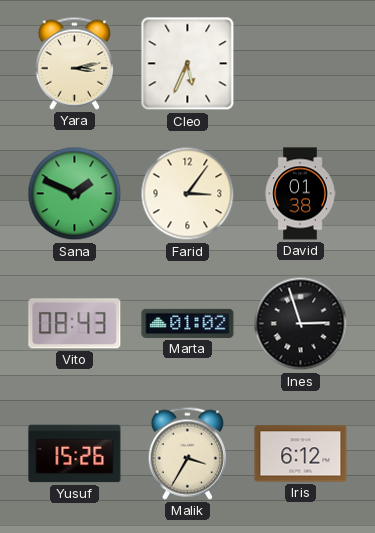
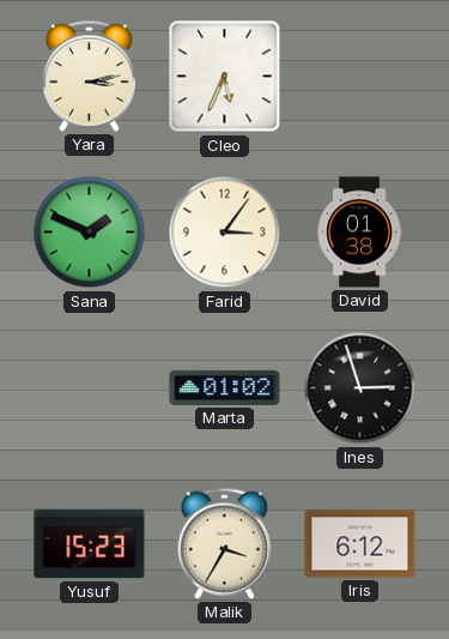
Vito: 08:43 -> none
Yusuf: 15:26 -> 15:23
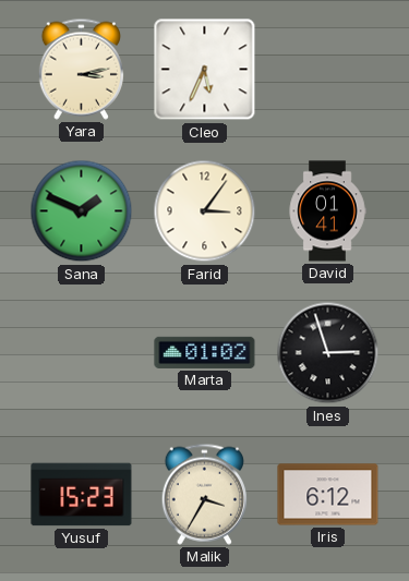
David: 01:38 -> 01:41
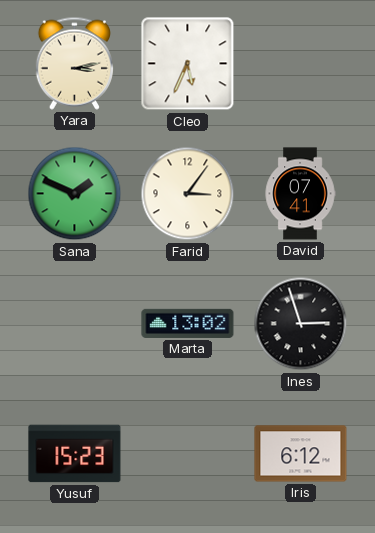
David: 01:41 -> 07:41
Marta: 01:02 -> 13:02
Malik: 3:35 -> none
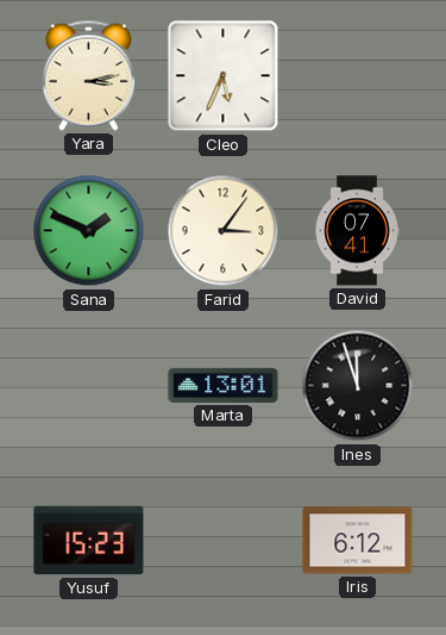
Marta: 13:02 -> 13:01
Ines: 2:57 -> 11:57
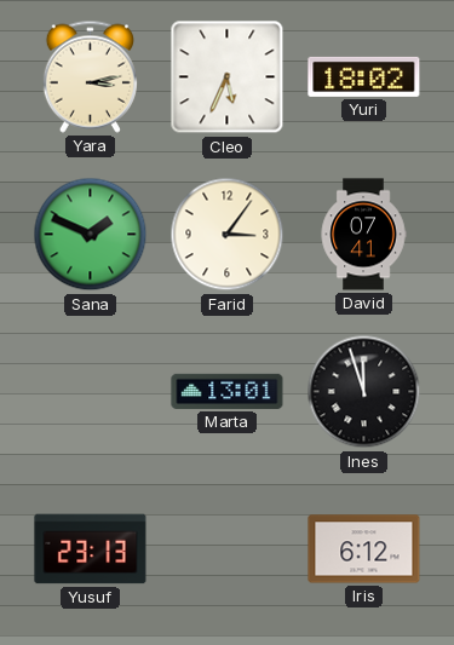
Yuri: none -> 18:02
Yusuf: 15:23 -> 23:13
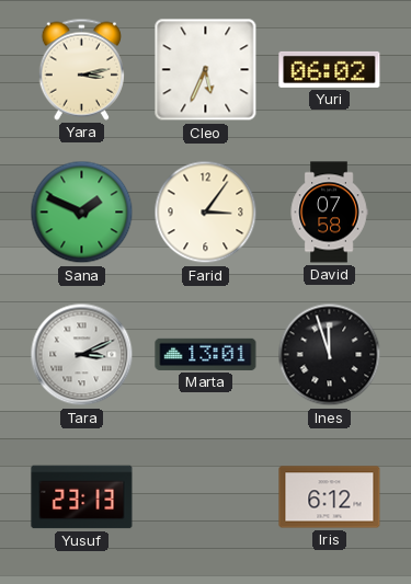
Yuri: 18:02 -> 06:02
David: 07:41 -> 07:58
Tara: none -> 3:11
